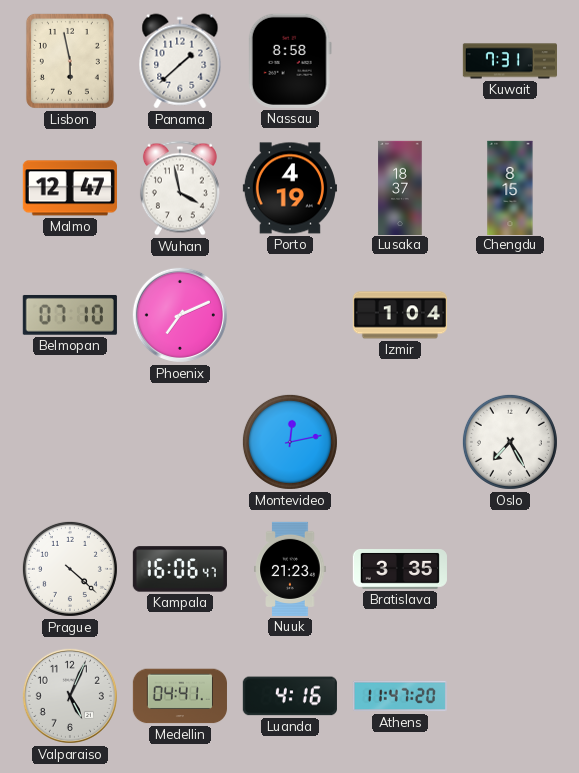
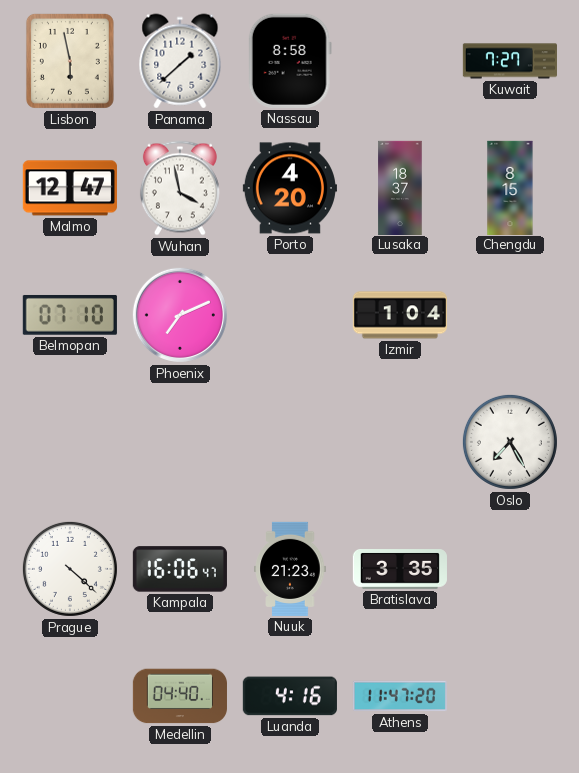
Kuwait: 7:31 -> 7:27
Porto: 4:19 -> 4:20
Montevideo: 12:13 -> none
Valparaiso: 5:04 -> none
Medellin: 04:41 -> 04:40
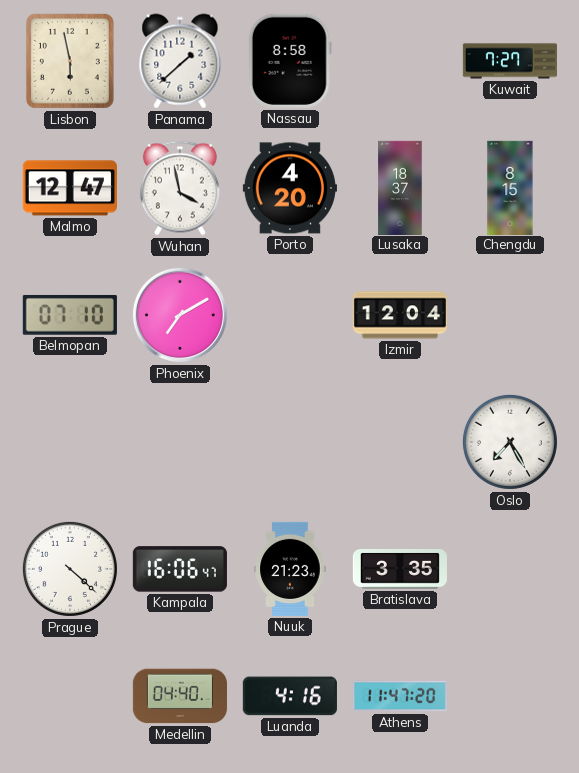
Phoenix: 7:11 -> 7:10
Izmir: 1:04 -> 12:04
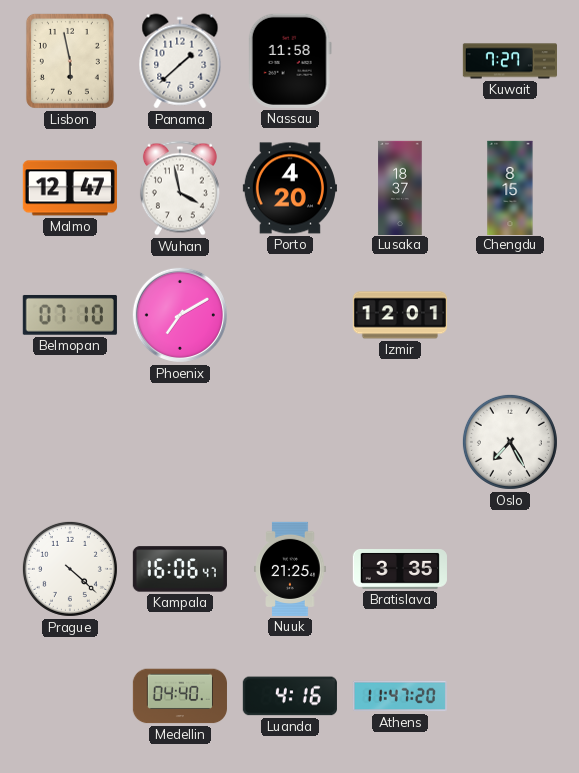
Nassau: 8:58 -> 11:58
Izmir: 12:04 -> 12:01
Nuuk: 21:23 -> 21:25
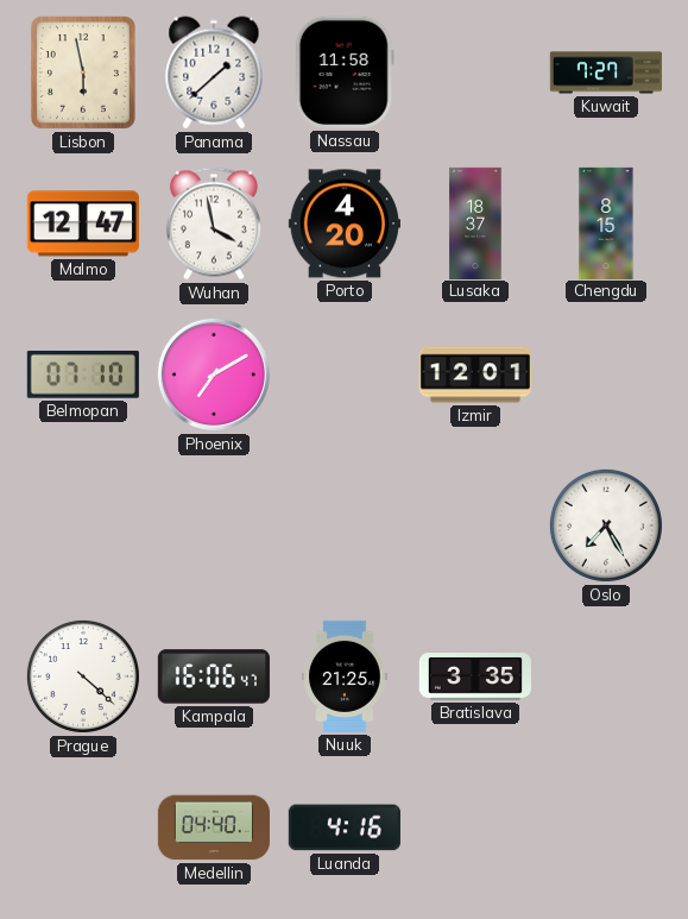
Athens: 11:47 -> none
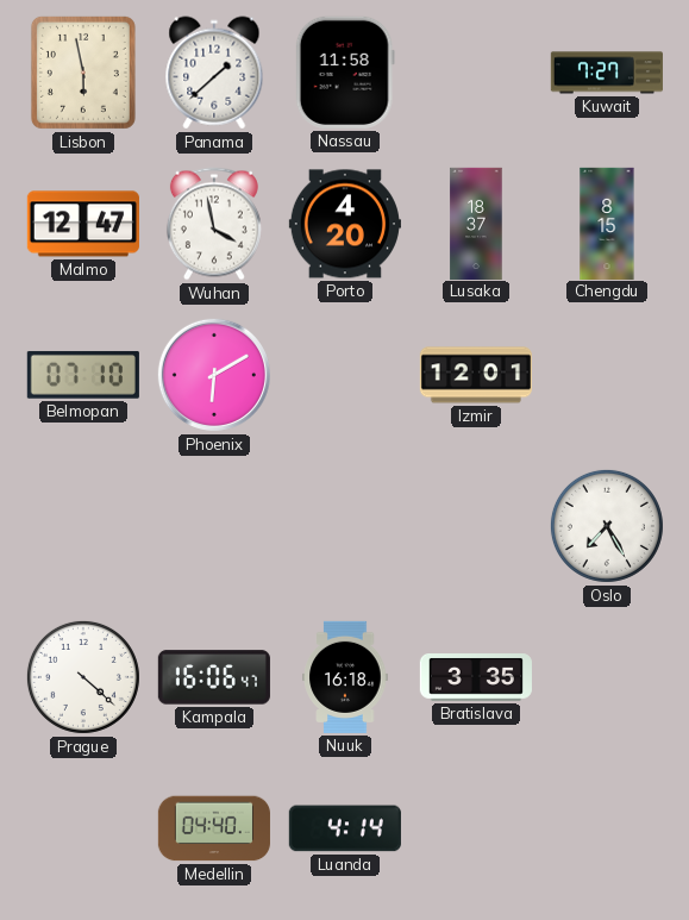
Phoenix: 7:10 -> 6:10
Nuuk: 21:25 -> 16:18
Luanda: 4:16 -> 4:14
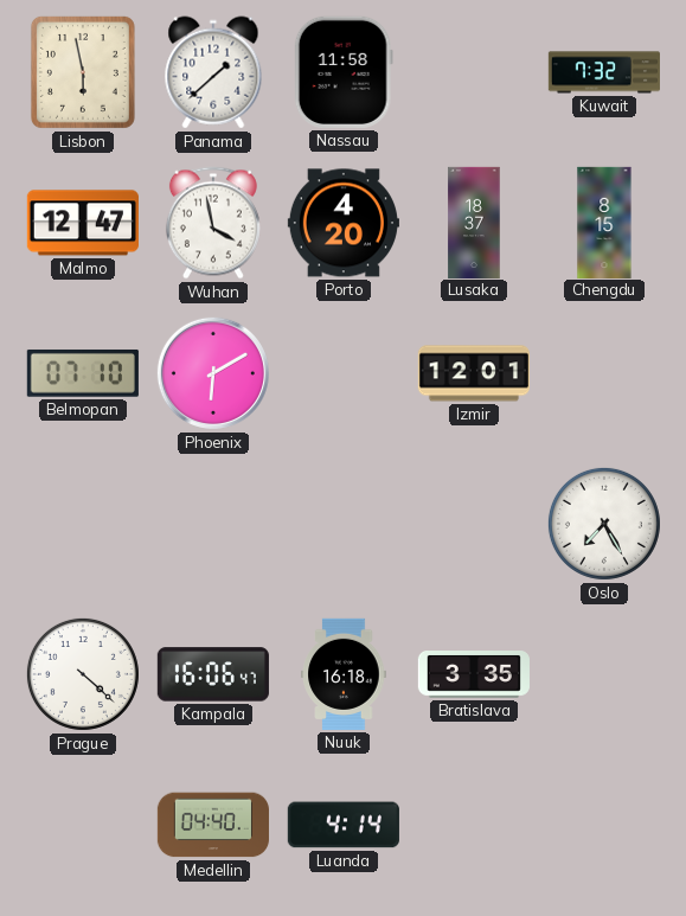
Kuwait: 7:27 -> 7:32
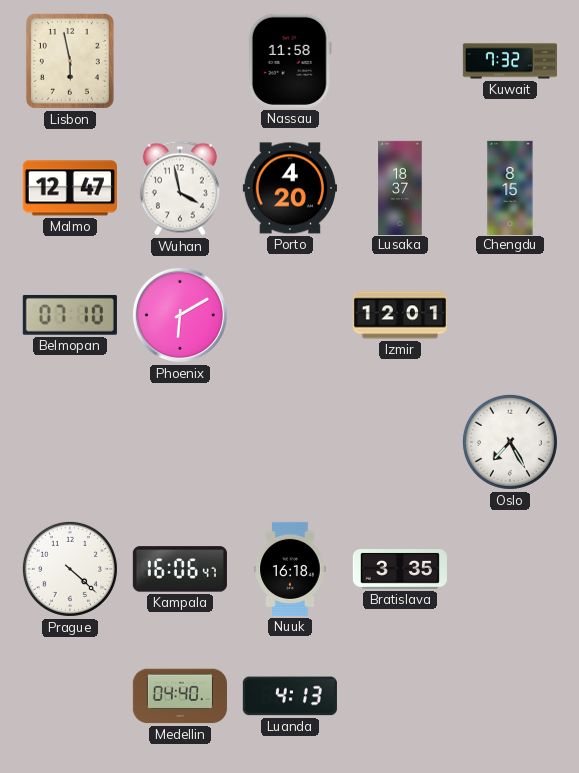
Panama: 1:38 -> none
Luanda: 4:14 -> 4:13
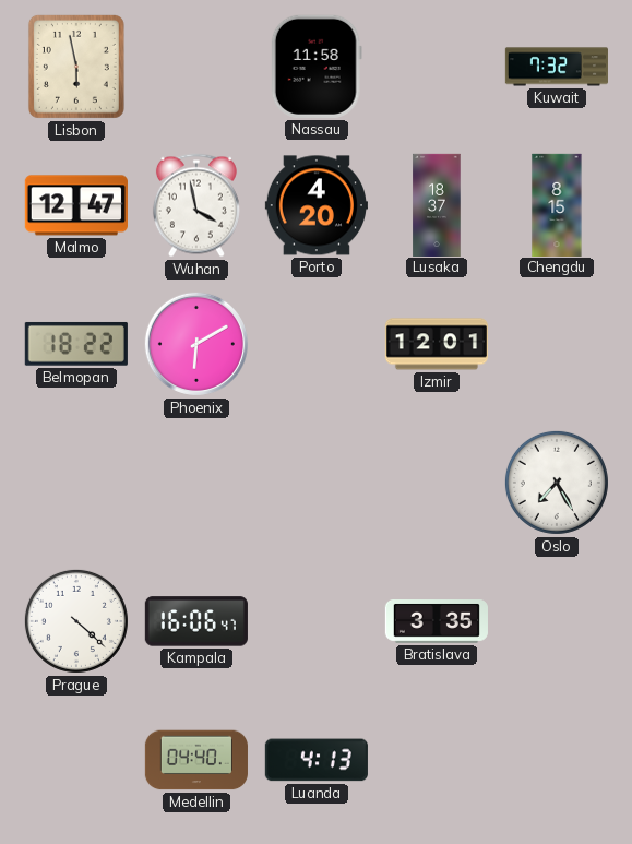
Belmopan: 07:10 -> 18:22
Nuuk: 16:18 -> none
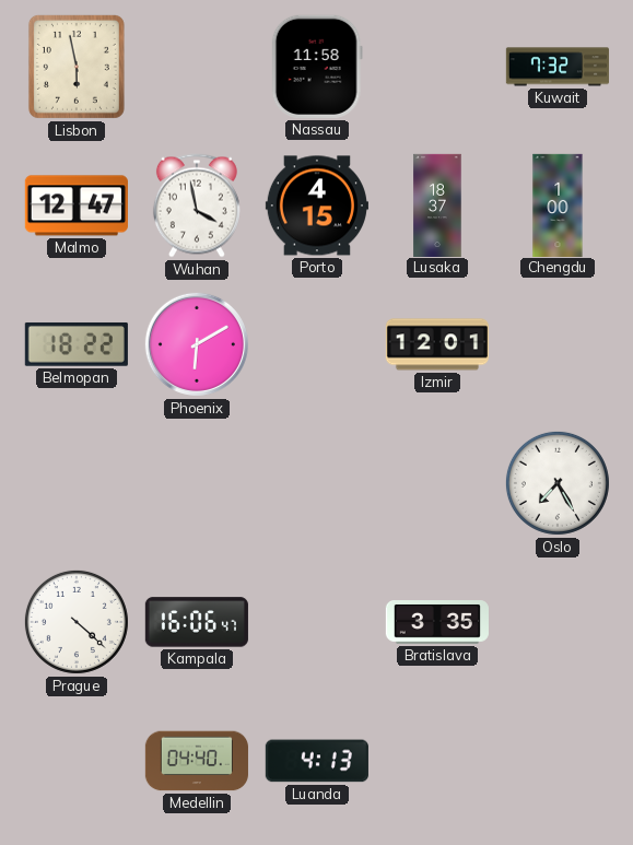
Porto: 4:20 -> 4:15
Chengdu: 8:15 -> 1:00
